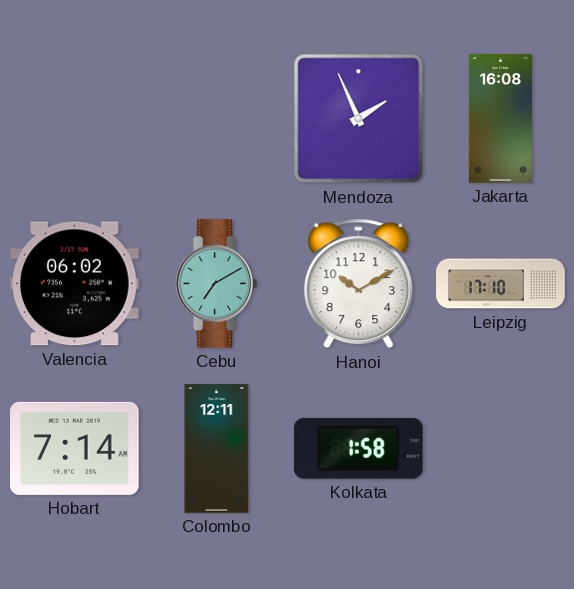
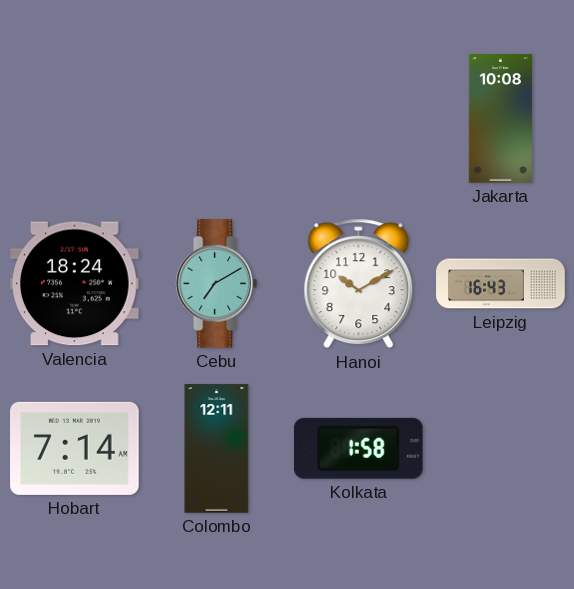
Mendoza: 1:56 -> none
Jakarta: 16:08 -> 10:08
Valencia: 06:02 -> 18:24
Leipzig: 17:10 -> 16:43
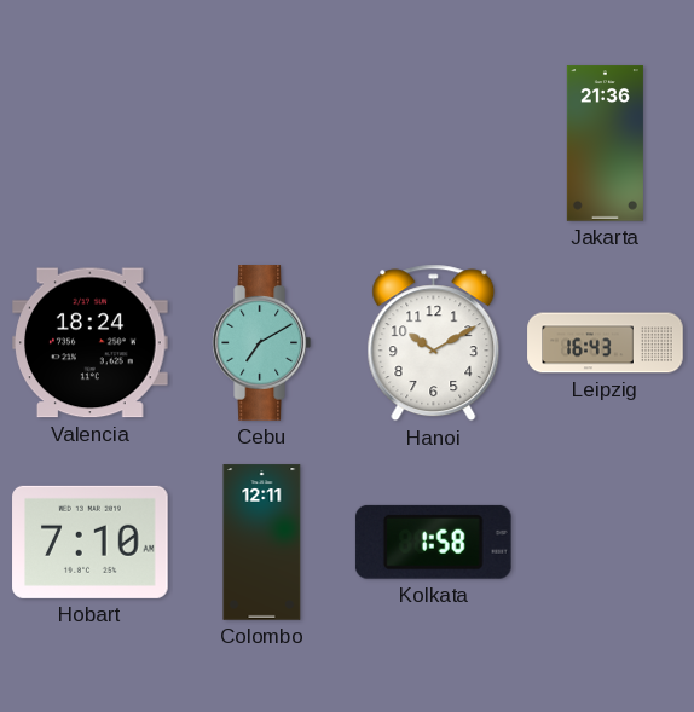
Jakarta: 10:08 -> 21:36
Hobart: 7:14 -> 7:10
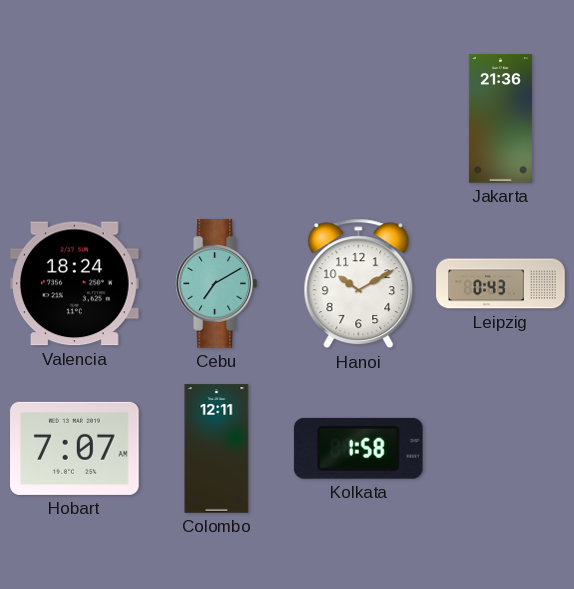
Leipzig: 16:43 -> 0:43
Hobart: 7:10 -> 7:07
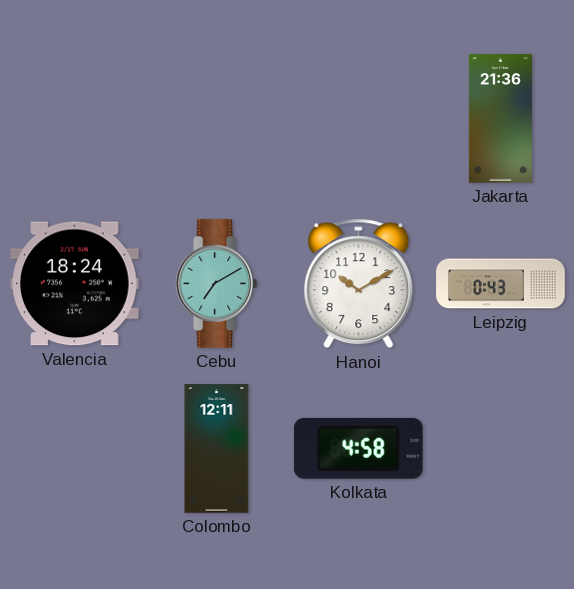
Hobart: 7:07 -> none
Kolkata: 1:58 -> 4:58
